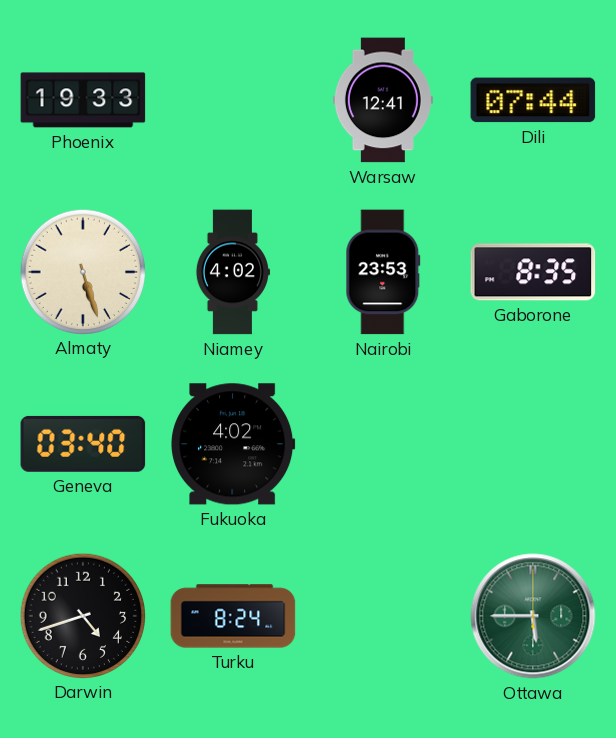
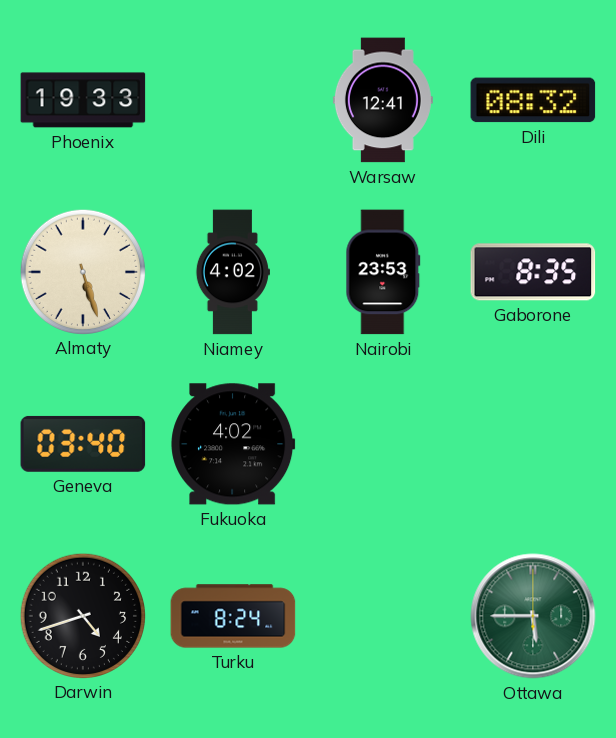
Dili: 07:44 -> 08:32
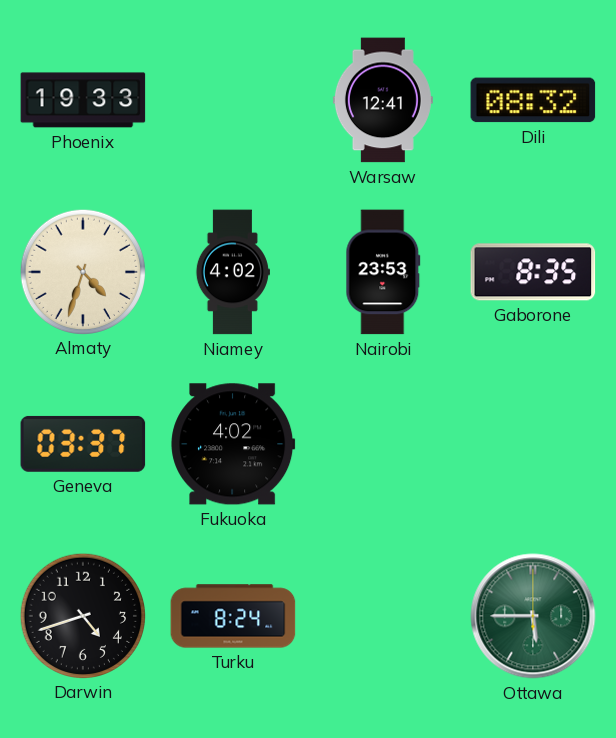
Almaty: 5:27 -> 4:33
Geneva: 03:40 -> 03:37
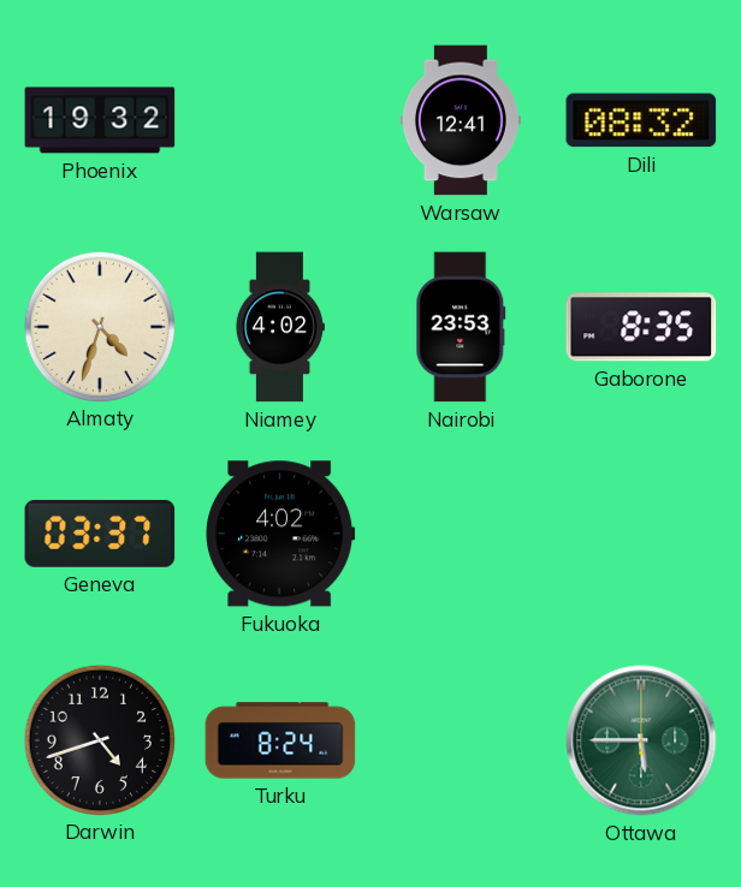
Phoenix: 19:33 -> 19:32
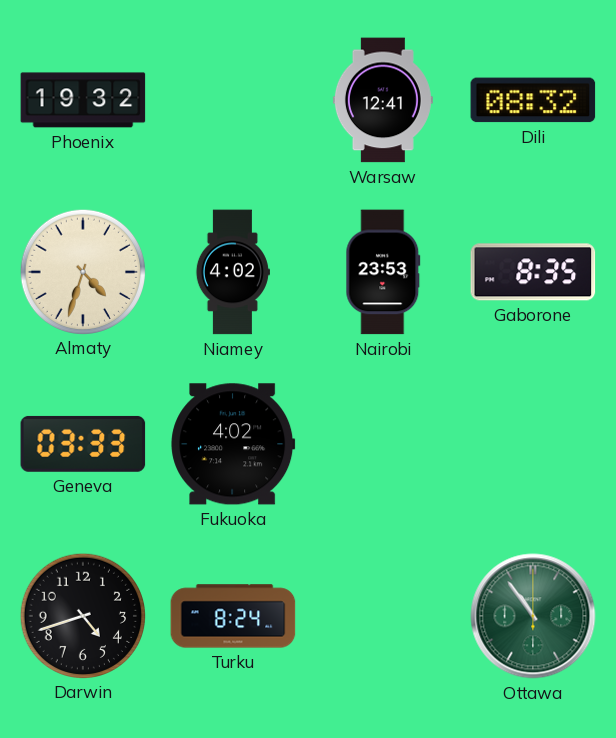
Geneva: 03:37 -> 03:33
Ottawa: 5:45 -> 10:54
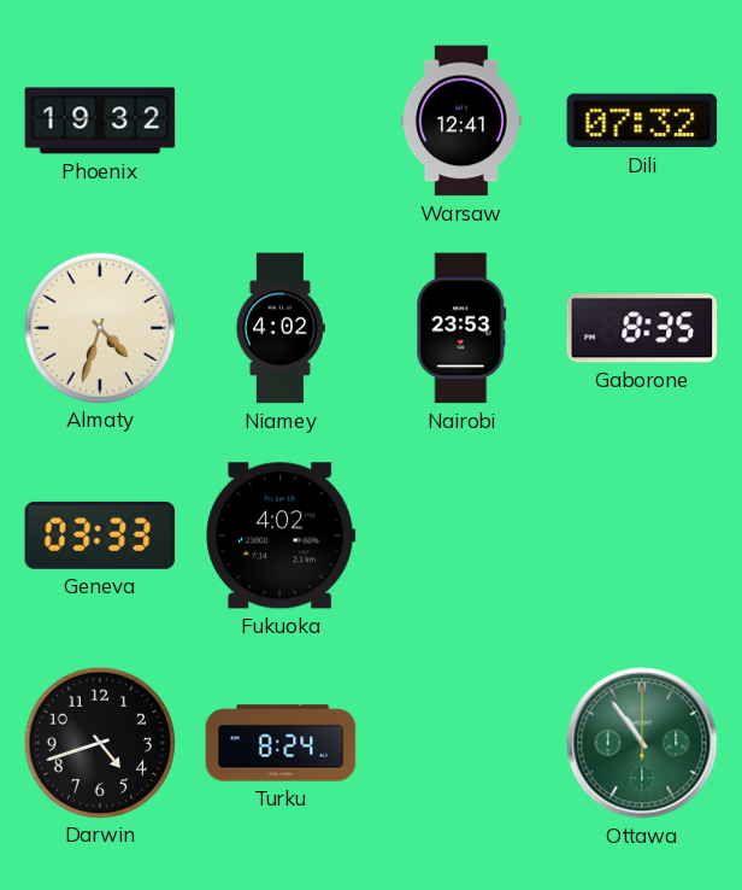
Dili: 08:32 -> 07:32
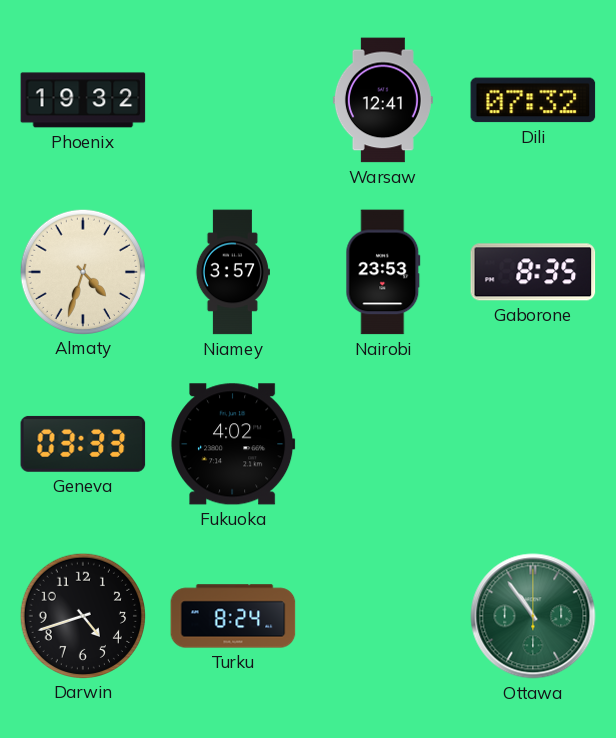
Niamey: 4:02 -> 3:57
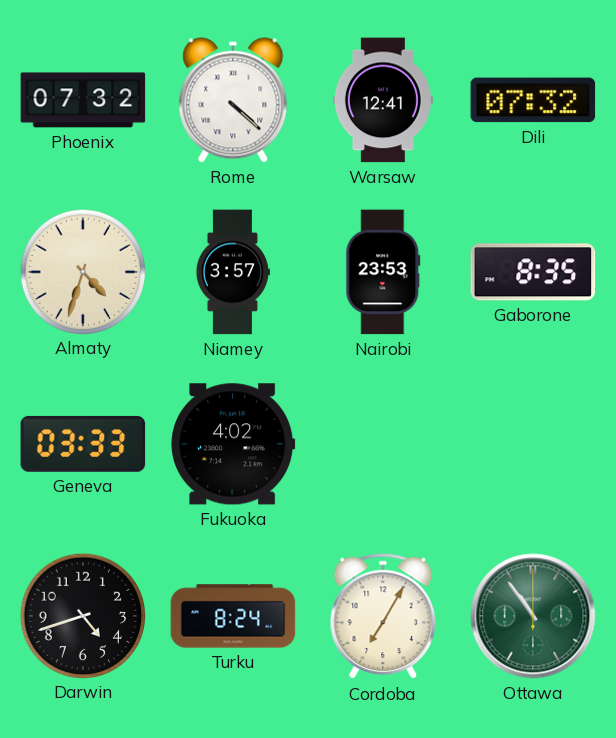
Phoenix: 19:32 -> 07:32
Rome: none -> 4:22
Cordoba: none -> 7:05
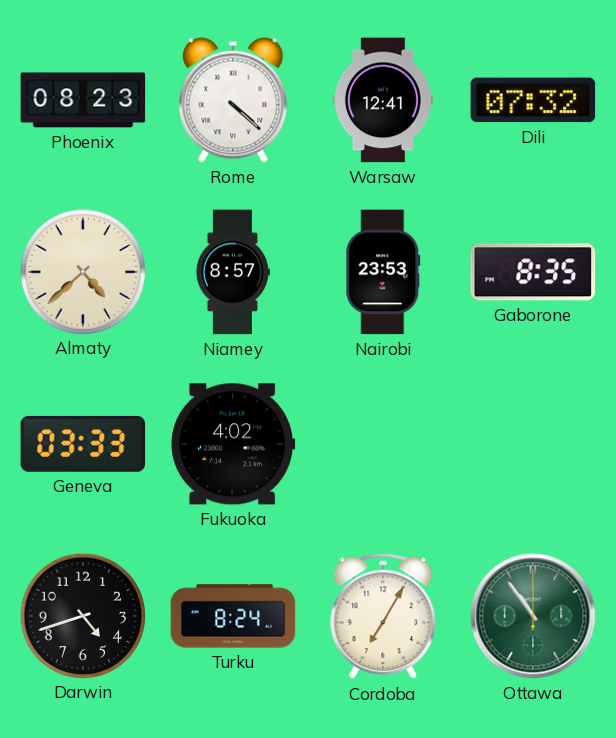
Phoenix: 07:32 -> 08:23
Almaty: 4:33 -> 4:38
Niamey: 3:57 -> 8:57
